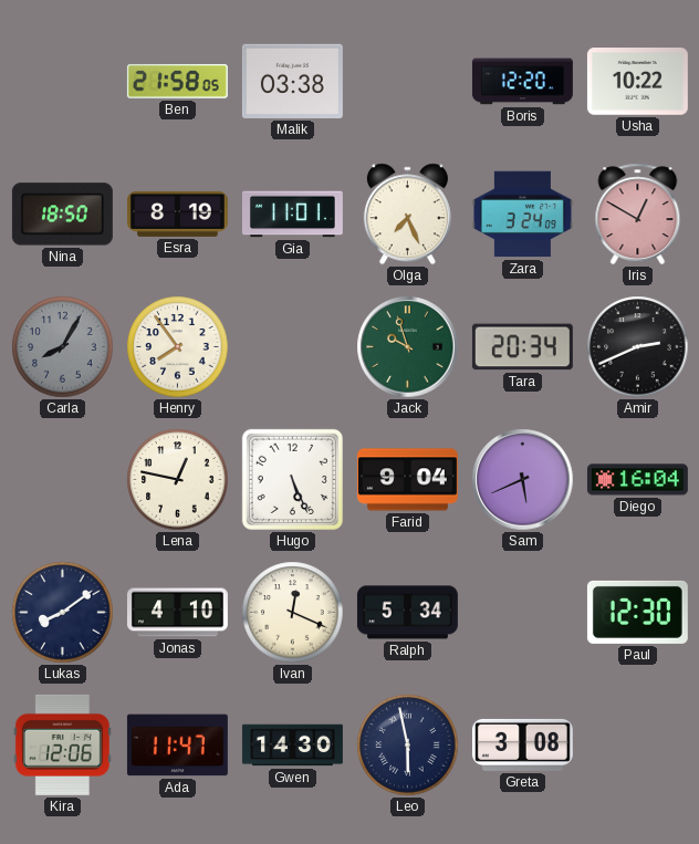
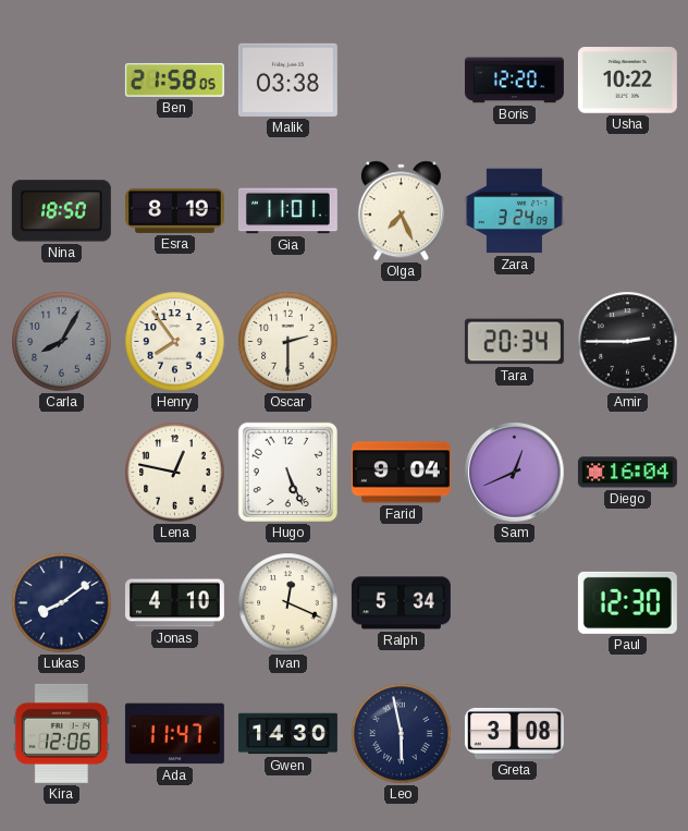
Iris: 12:50 -> none
Oscar: none -> 2:30
Jack: 9:57 -> none
Amir: 2:41 -> 2:45
Sam: 5:41 -> 12:41
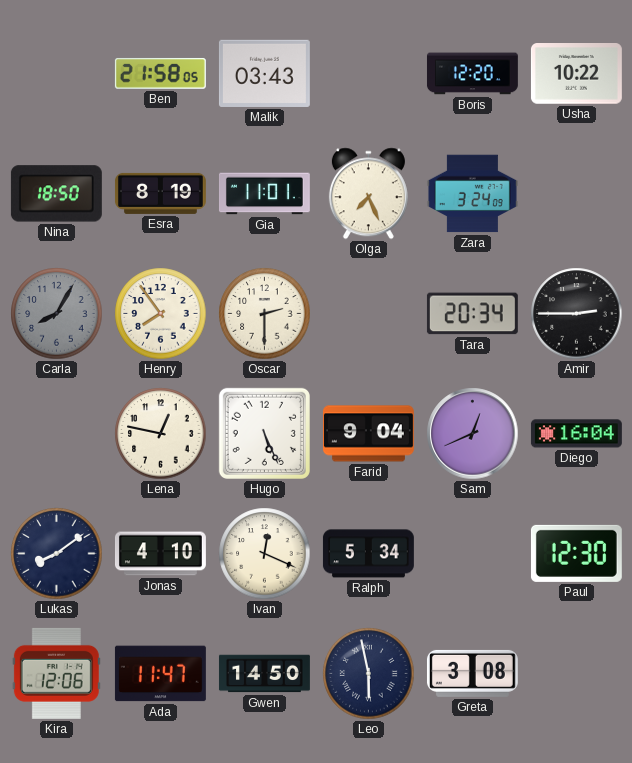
Malik: 03:38 -> 03:43
Gwen: 14:30 -> 14:50
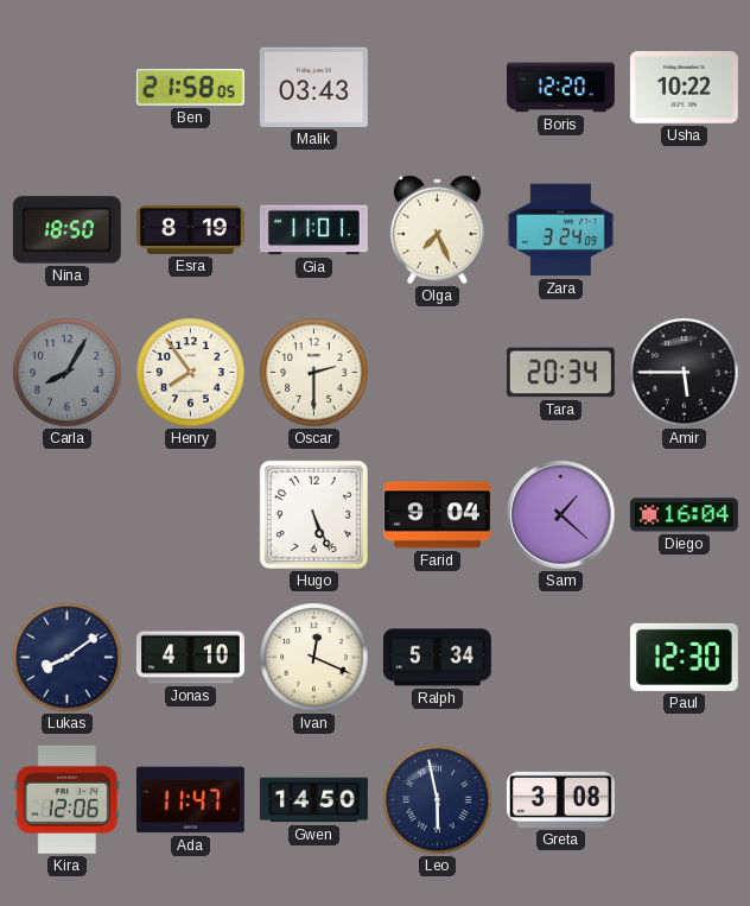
Amir: 2:45 -> 5:45
Lena: 12:47 -> none
Sam: 12:41 -> 1:22
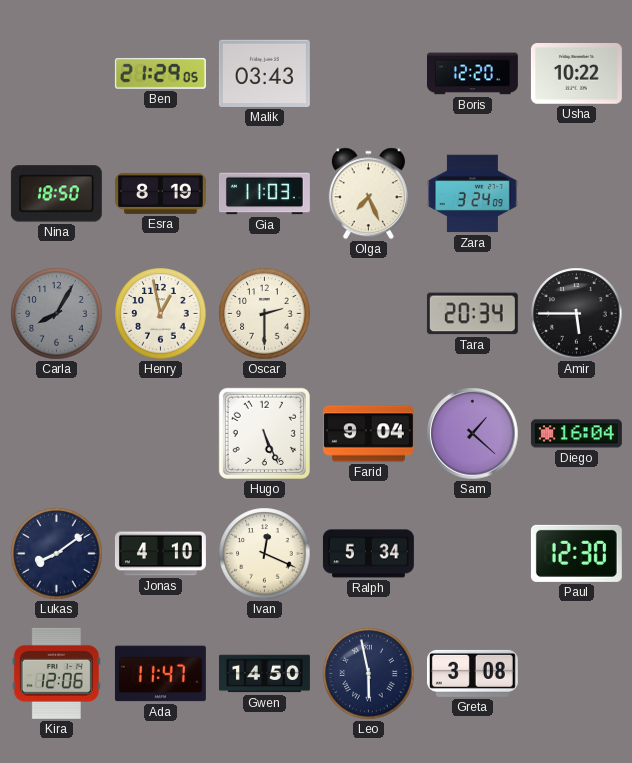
Ben: 21:58 -> 21:29
Gia: 11:01 -> 11:03
Henry: 7:54 -> 12:58
